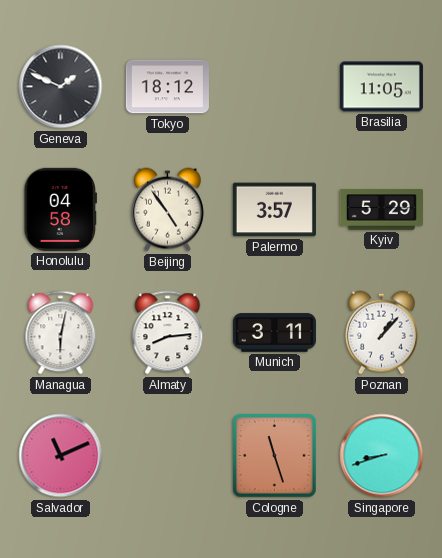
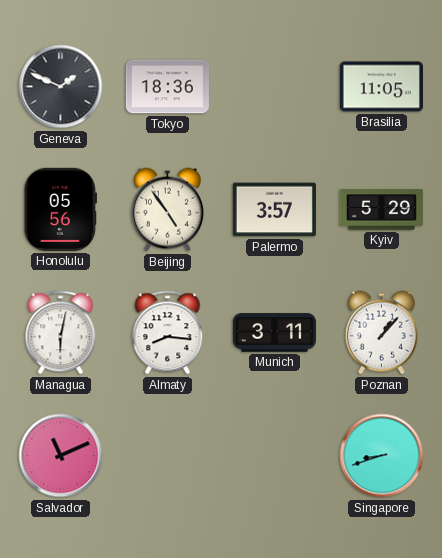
Tokyo: 18:12 -> 18:36
Honolulu: 04:58 -> 05:56
Almaty: 8:14 -> 8:16
Cologne: 11:27 -> none
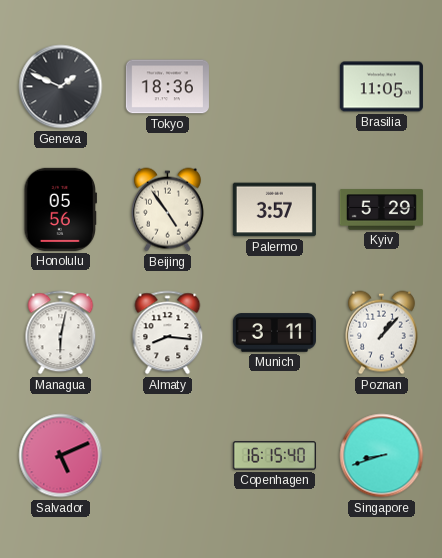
Salvador: 11:11 -> 5:11
Copenhagen: none -> 16:15
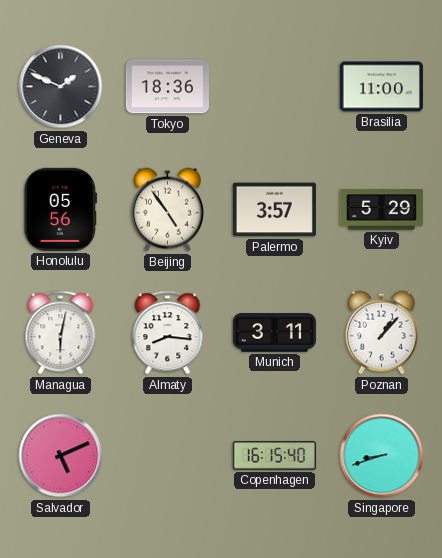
Brasilia: 11:05 -> 11:00
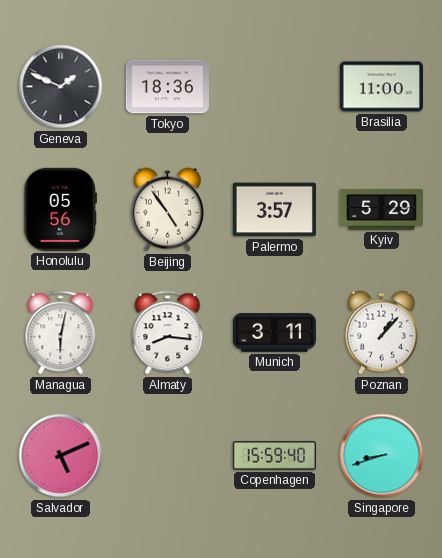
Copenhagen: 16:15 -> 15:59
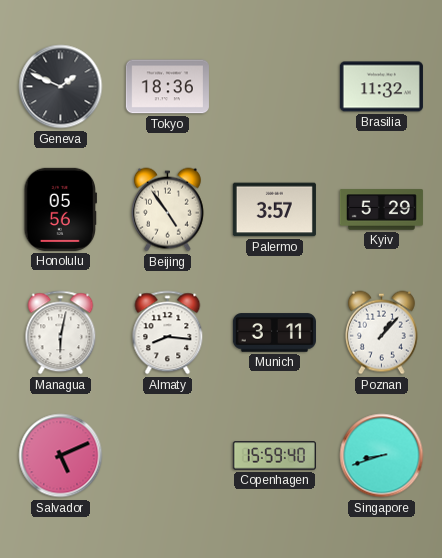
Brasilia: 11:00 -> 11:32
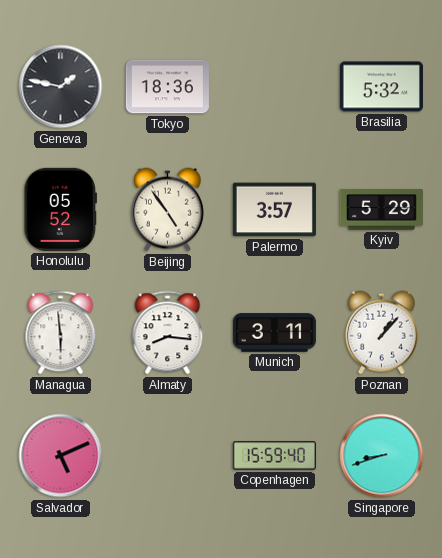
Geneva: 1:49 -> 1:47
Brasilia: 11:32 -> 5:32
Honolulu: 05:56 -> 05:52
Managua: 6:02 -> 5:59
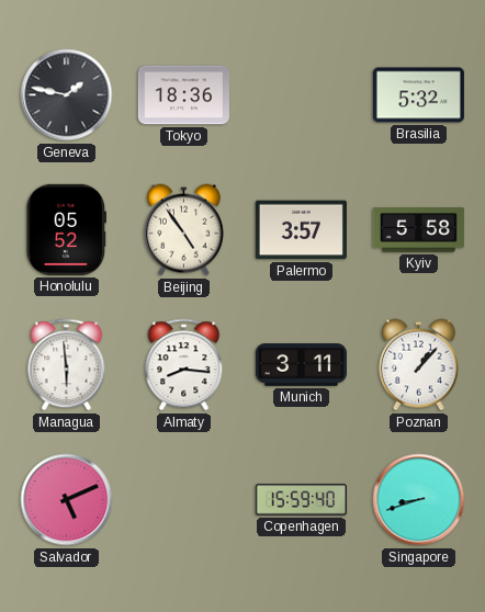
Kyiv: 5:29 -> 5:58
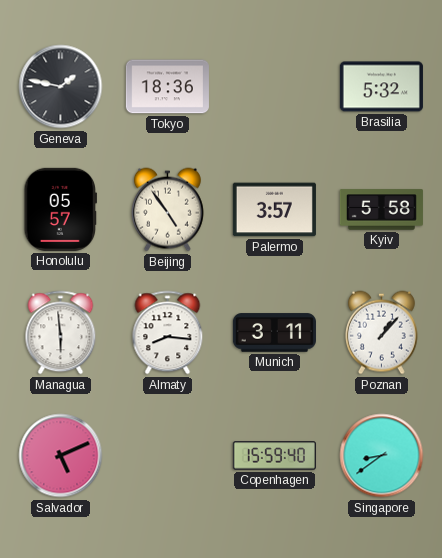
Honolulu: 05:52 -> 05:57
Singapore: 8:42 -> 8:39
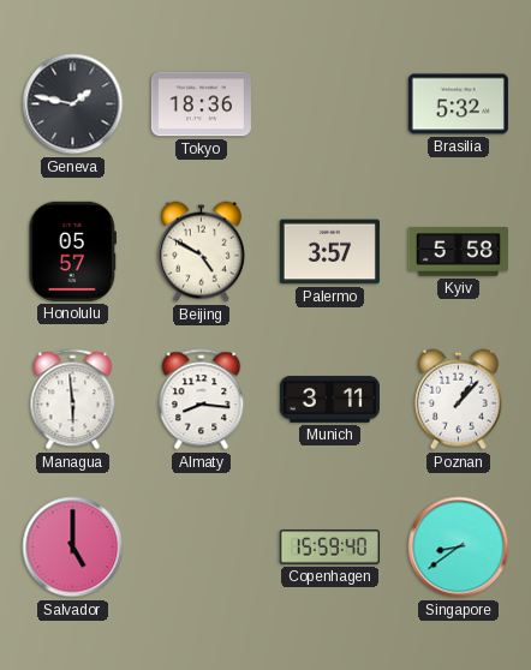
Beijing: 4:54 -> 4:50
Salvador: 5:11 -> 5:00
